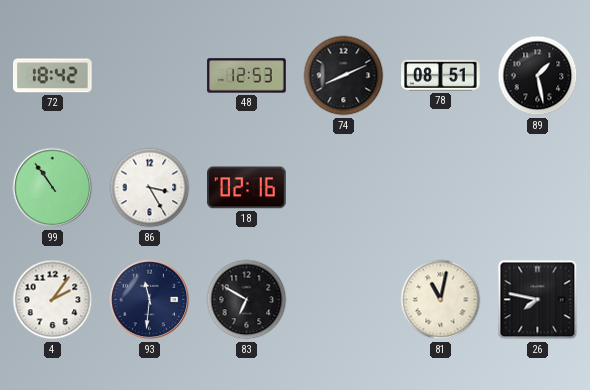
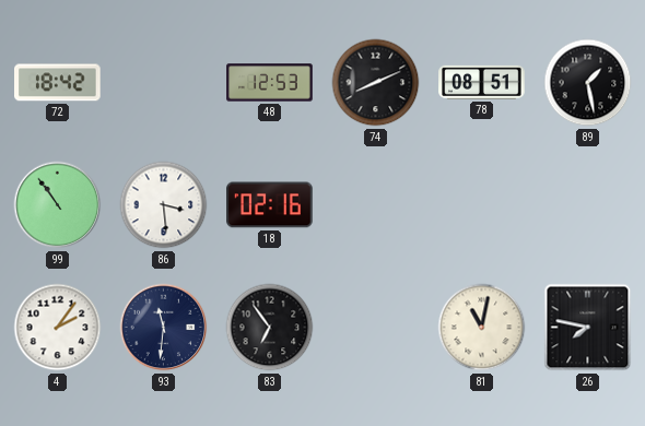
86: 3:25 -> 3:29
83: 6:50 -> 6:54
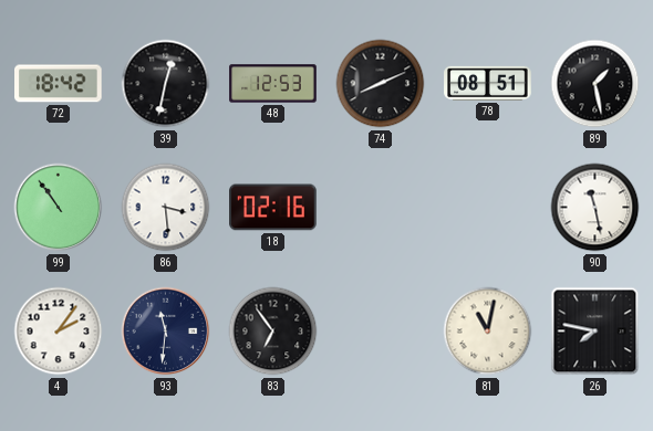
39: none -> 12:32
90: none -> 11:28
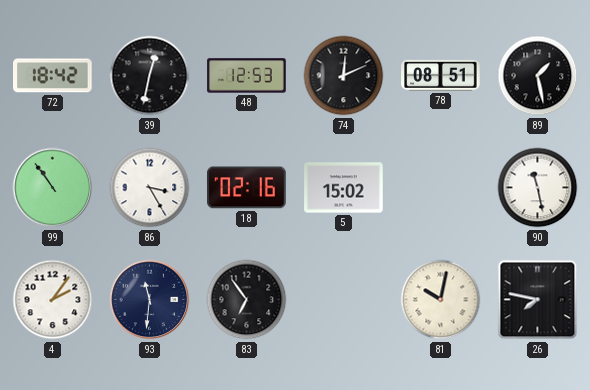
74: 8:11 -> 12:11
86: 3:29 -> 3:25
5: none -> 15:02
81: 11:02 -> 10:02
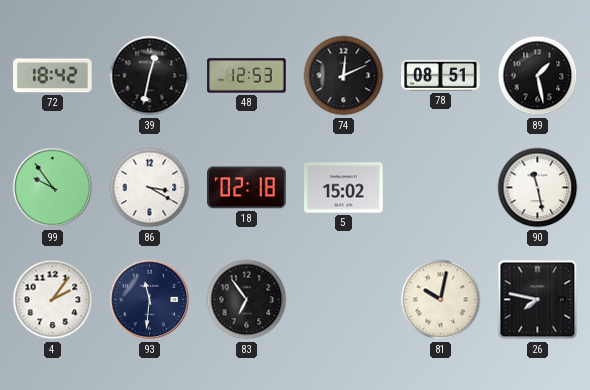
99: 10:54 -> 9:54
86: 3:25 -> 3:20
18: 02:16 -> 02:18
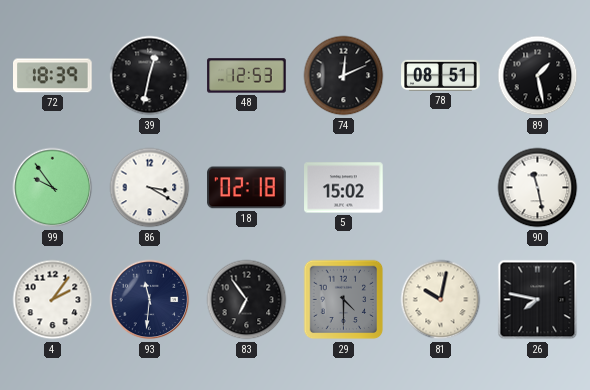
72: 18:42 -> 18:39
29: none -> 4:30
